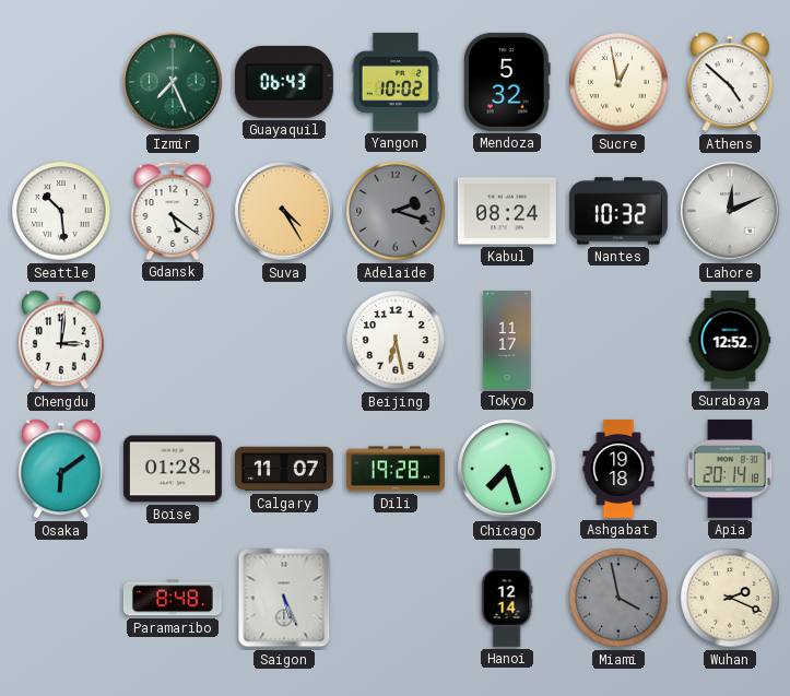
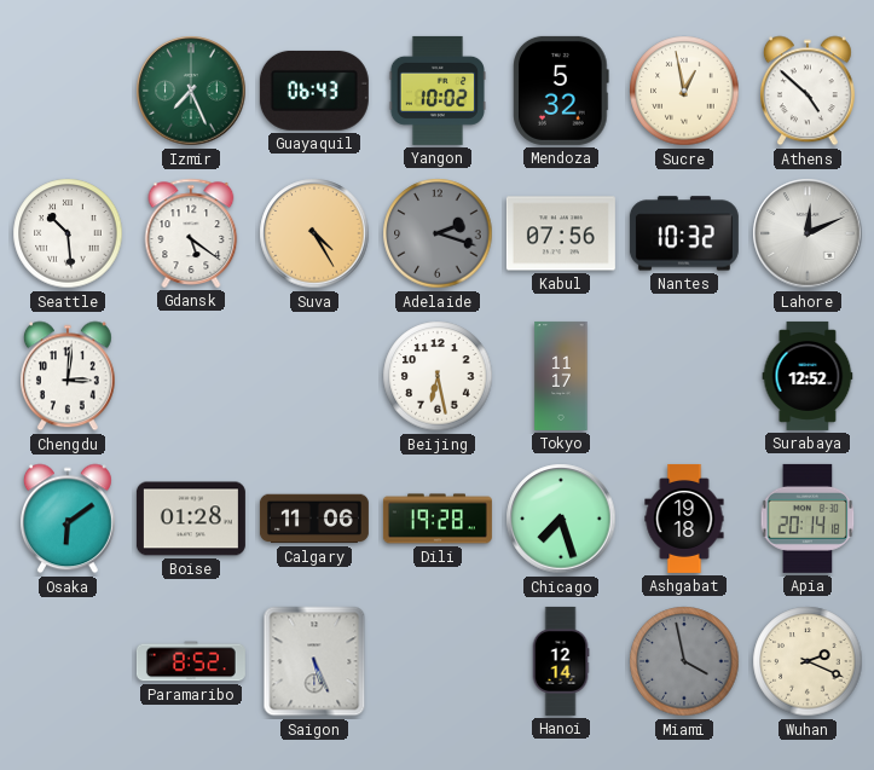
Kabul: 08:24 -> 07:56
Calgary: 11:07 -> 11:06
Paramaribo: 8:48 -> 8:52
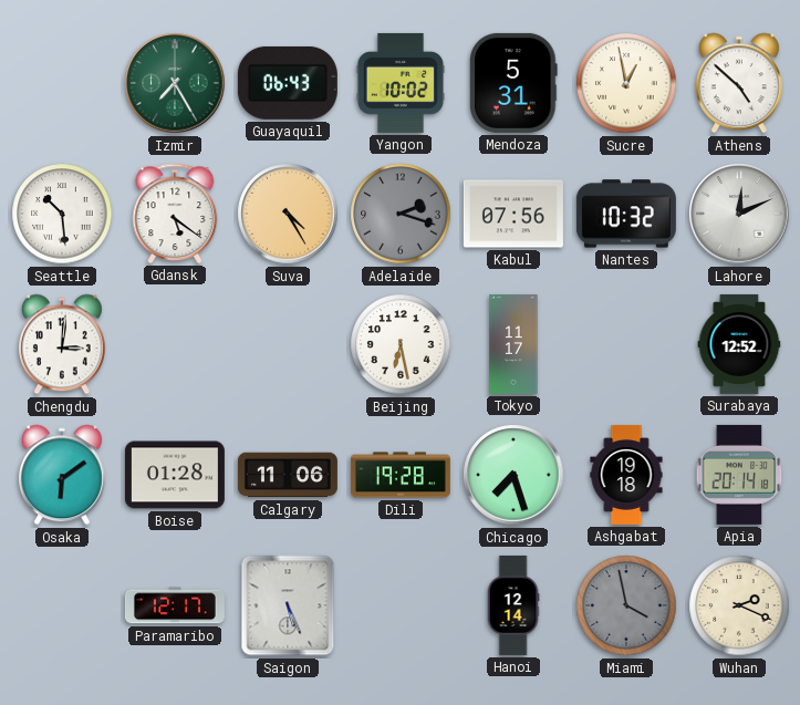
Izmir: 7:26 -> 7:25
Mendoza: 5:32 -> 5:31
Paramaribo: 8:52 -> 12:17
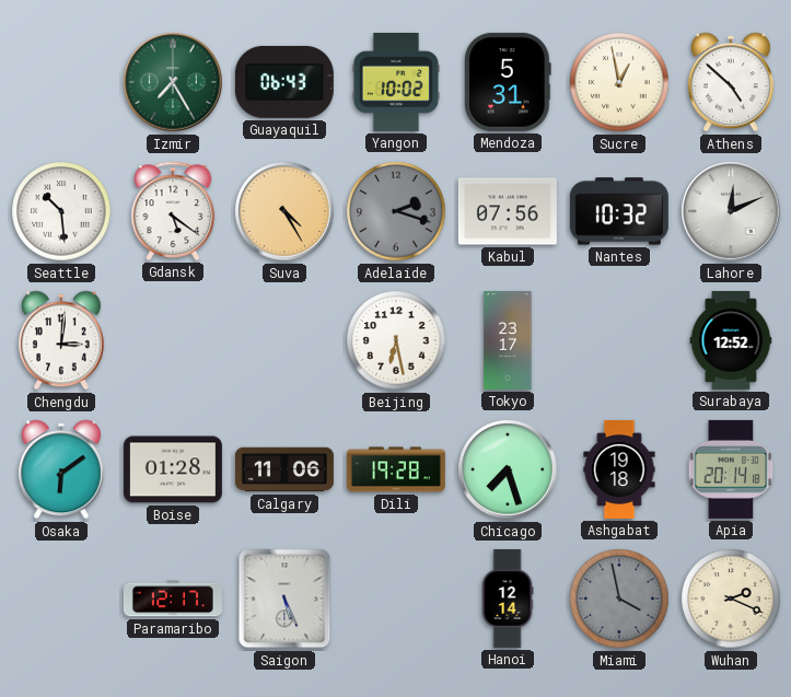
Tokyo: 11:17 -> 23:17
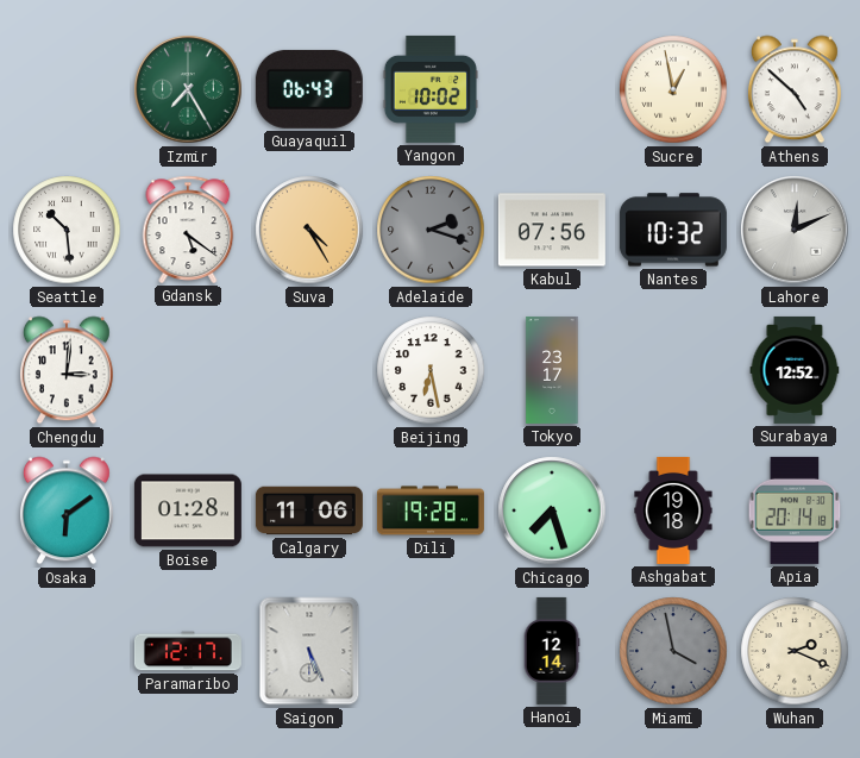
Mendoza: 5:31 -> none
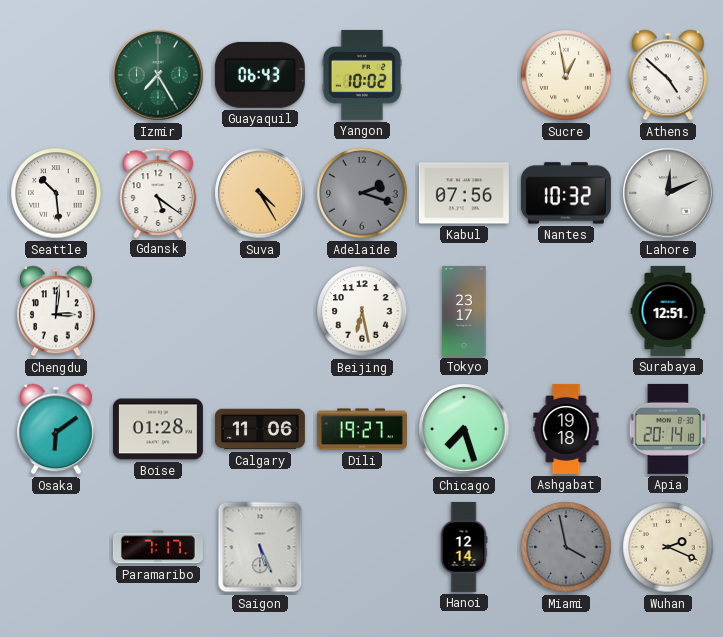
Surabaya: 12:52 -> 12:51
Dili: 19:28 -> 19:27
Paramaribo: 12:17 -> 7:17
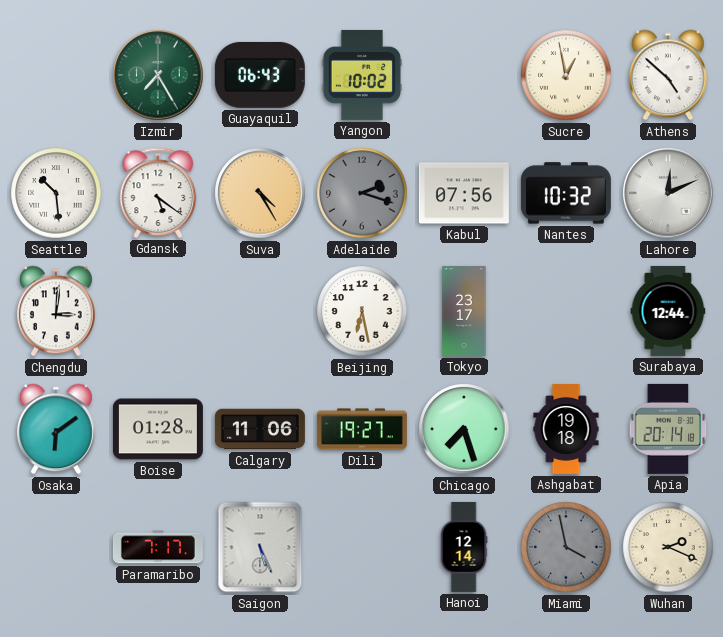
Surabaya: 12:51 -> 12:44
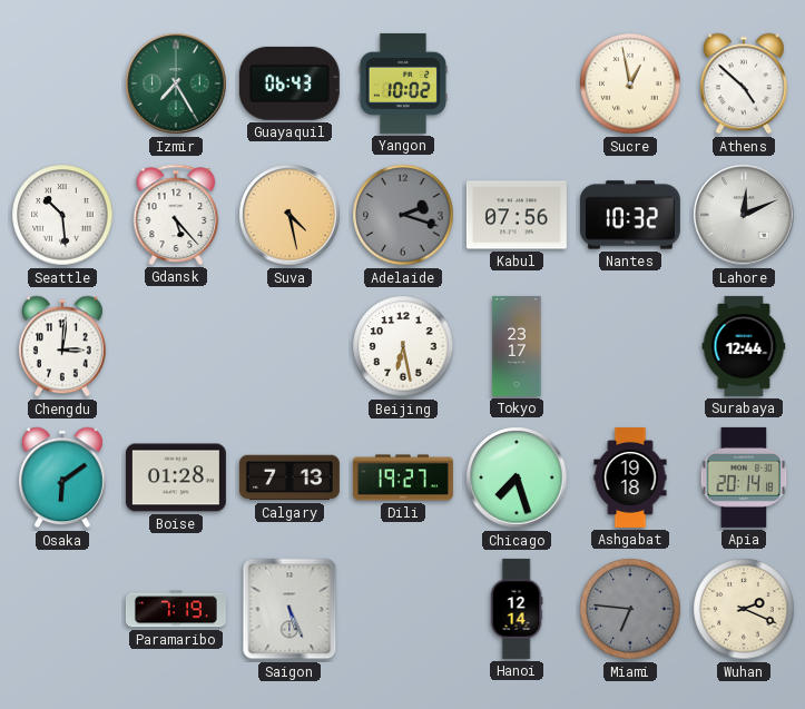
Gdansk: 5:21 -> 5:23
Suva: 4:25 -> 4:28
Calgary: 11:06 -> 7:13
Paramaribo: 7:17 -> 7:19
Miami: 3:58 -> 6:46
